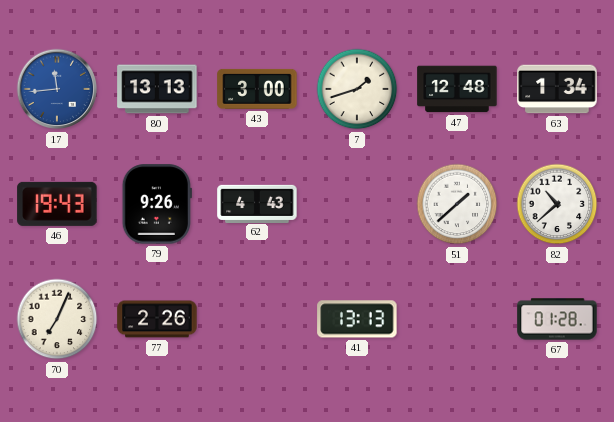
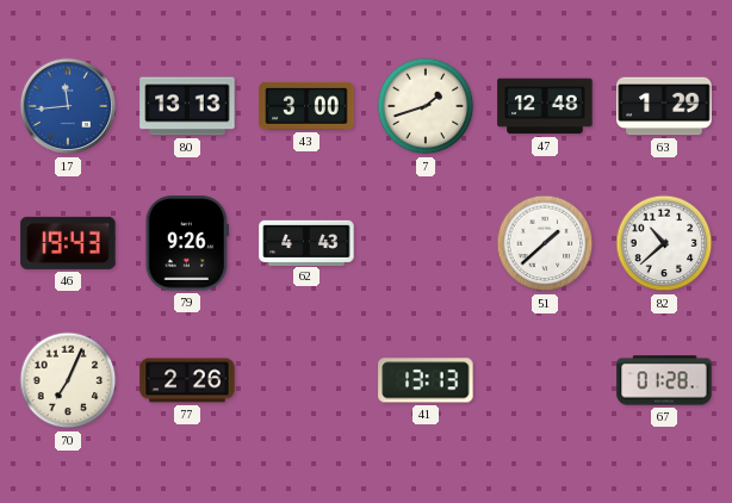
63: 1:34 -> 1:29
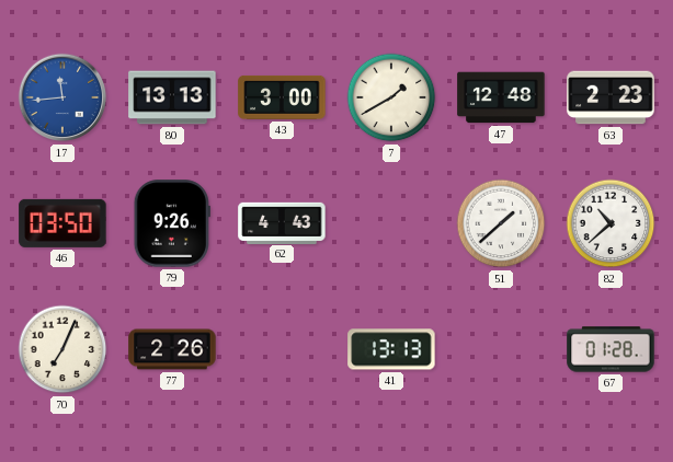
7: 1:42 -> 1:40
63: 1:29 -> 2:23
46: 19:43 -> 03:50
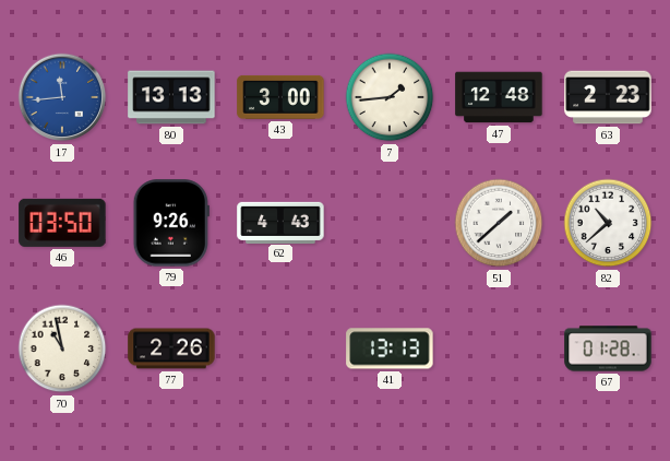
7: 1:40 -> 1:44
70: 7:04 -> 10:58
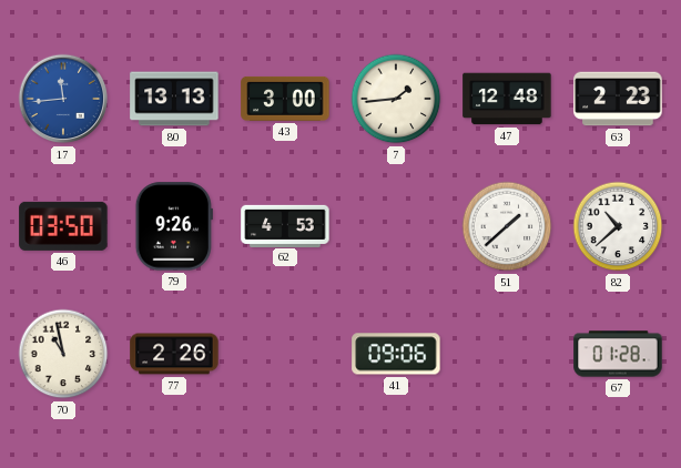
62: 4:43 -> 4:53
41: 13:13 -> 09:06
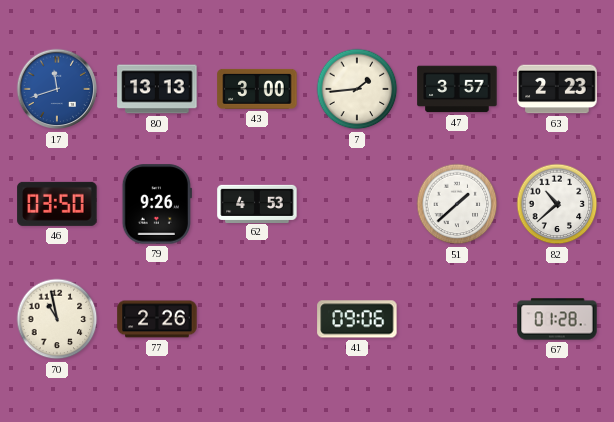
17: 11:44 -> 11:42
47: 12:48 -> 3:57
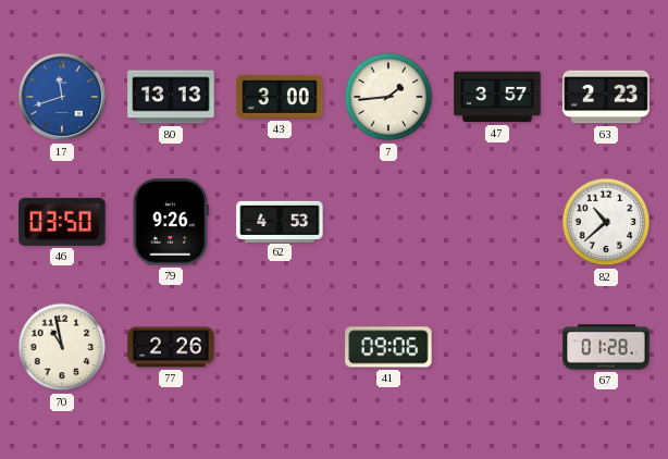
51: 1:38 -> none
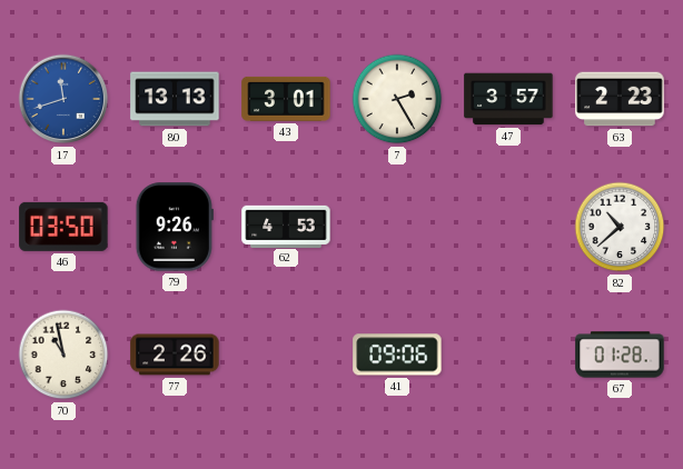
43: 3:00 -> 3:01
7: 1:44 -> 2:25
